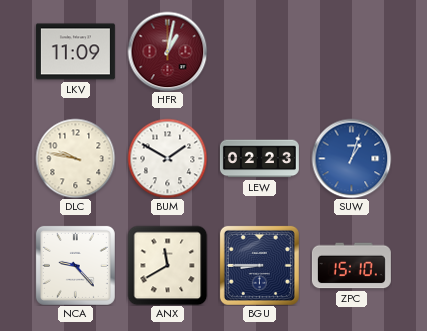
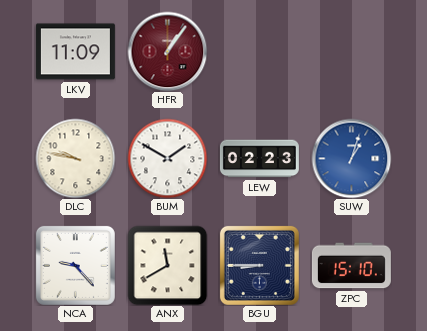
HFR: 1:02 -> 1:06
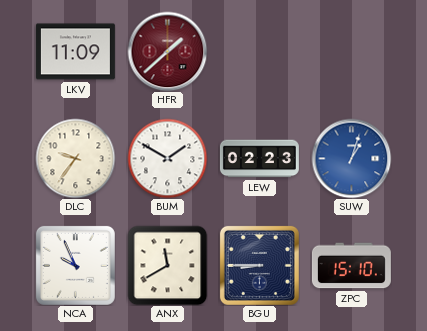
HFR: 1:06 -> 1:38
DLC: 9:47 -> 9:36
NCA: 9:23 -> 9:56
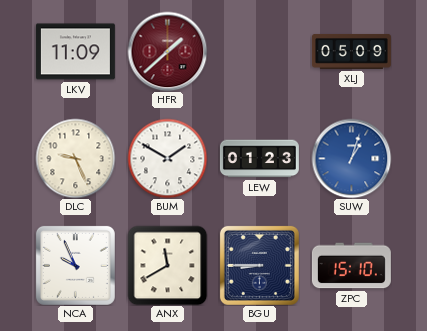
XLJ: none -> 05:09
DLC: 9:36 -> 9:26
LEW: 02:23 -> 01:23
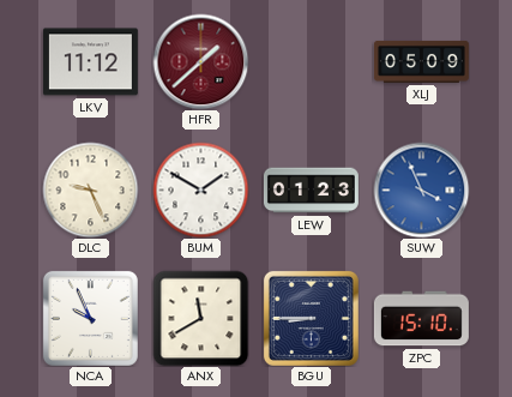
LKV: 11:09 -> 11:12
SUW: 1:03 -> 3:56
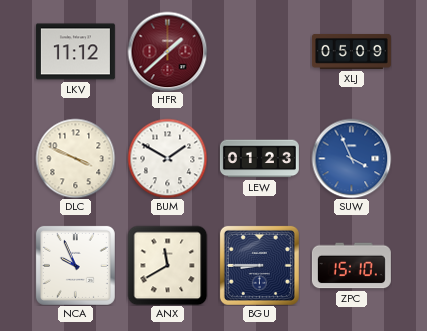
DLC: 9:26 -> 3:49
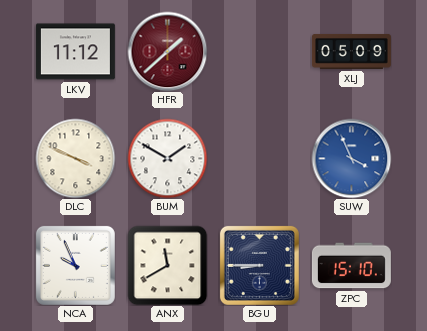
LEW: 01:23 -> none
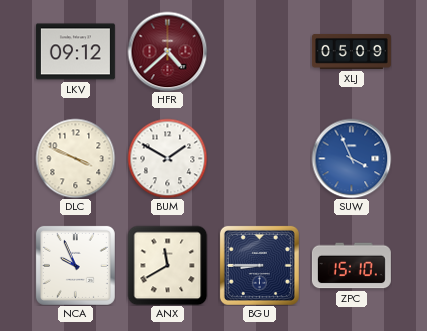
LKV: 11:12 -> 09:12
HFR: 1:38 -> 4:38
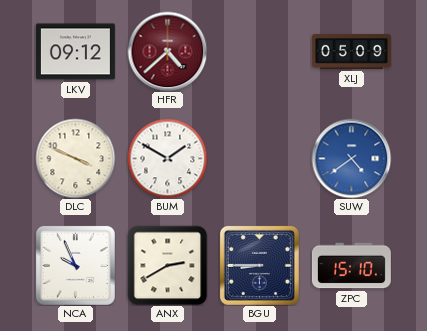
SUW: 3:56 -> 4:39
ANX: 11:40 -> 2:40
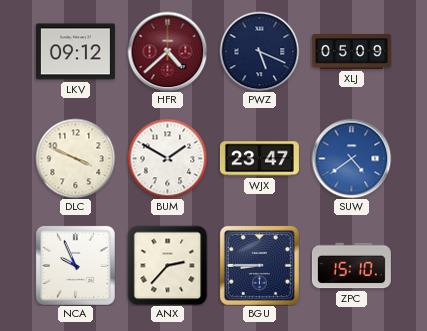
PWZ: none -> 5:19
WJX: none -> 23:47
ANX: 2:40 -> 2:37
